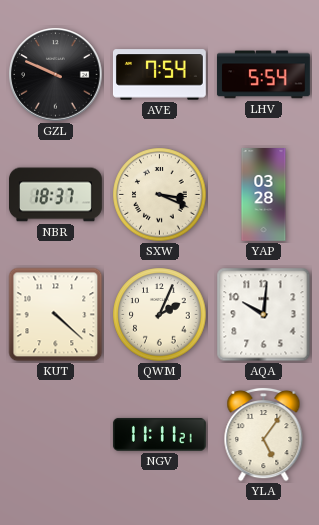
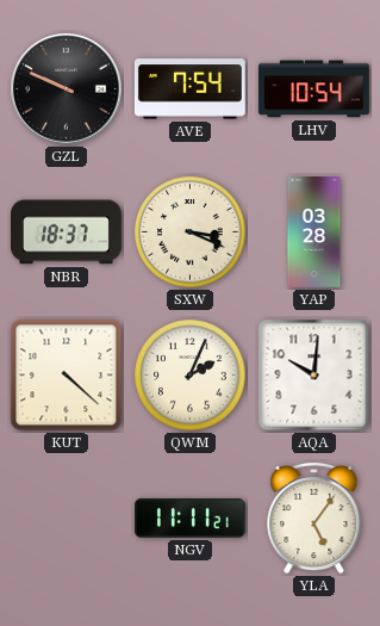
LHV: 5:54 -> 10:54
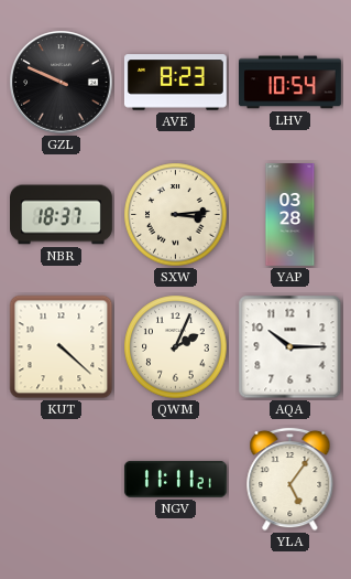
AVE: 7:54 -> 8:23
SXW: 3:19 -> 3:14
AQA: 10:01 -> 10:15
